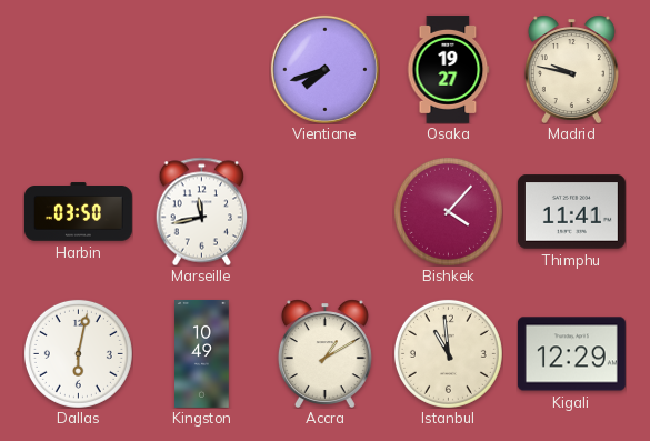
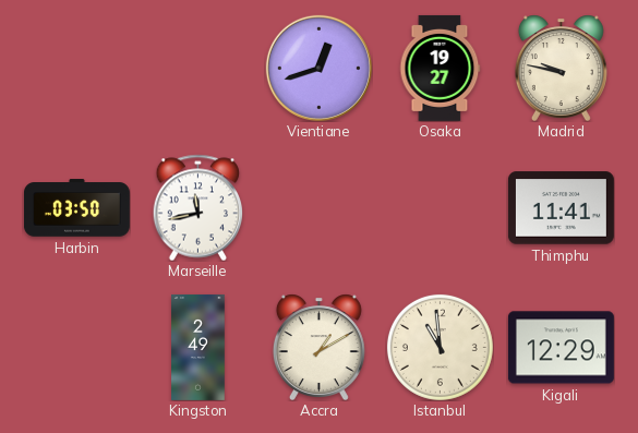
Vientiane: 7:42 -> 12:42
Bishkek: 4:07 -> none
Dallas: 6:02 -> none
Kingston: 10:49 -> 2:49
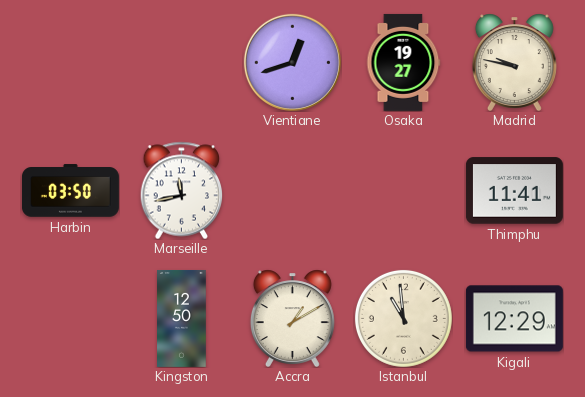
Kingston: 2:49 -> 12:50
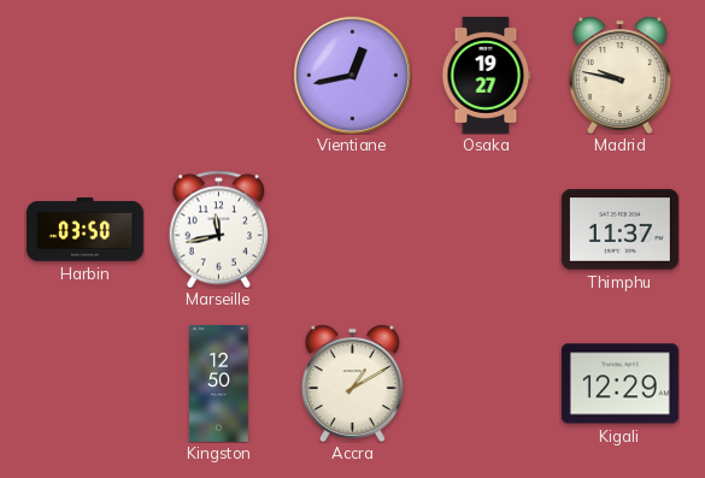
Vientiane: 12:42 -> 12:43
Thimphu: 11:41 -> 11:37
Istanbul: 10:59 -> none
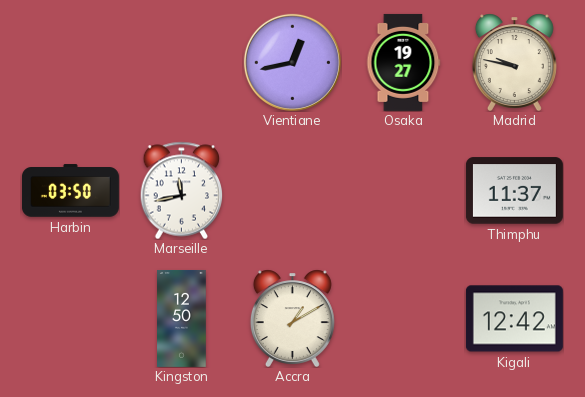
Kigali: 12:29 -> 12:42
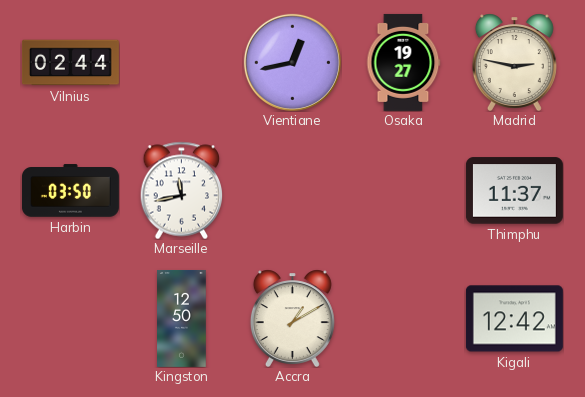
Vilnius: none -> 02:44
Madrid: 9:47 -> 2:47
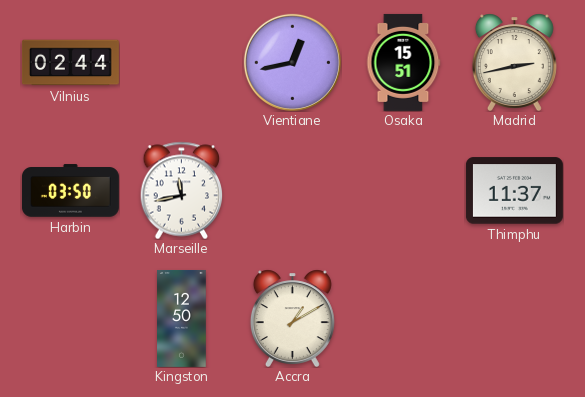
Osaka: 19:27 -> 15:51
Madrid: 2:47 -> 2:43
Kigali: 12:42 -> none
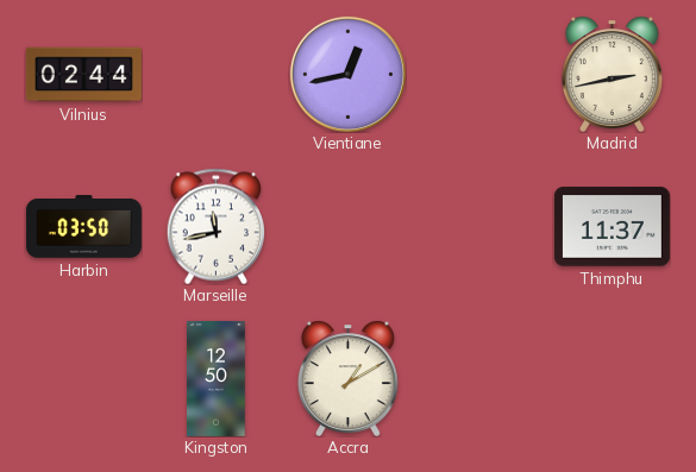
Osaka: 15:51 -> none
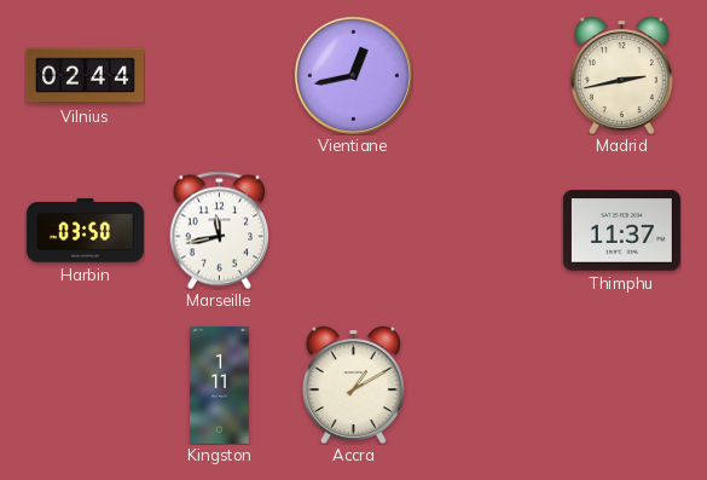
Kingston: 12:50 -> 1:11
